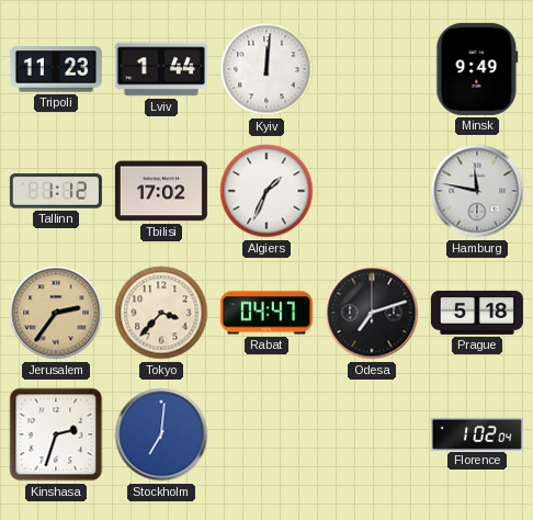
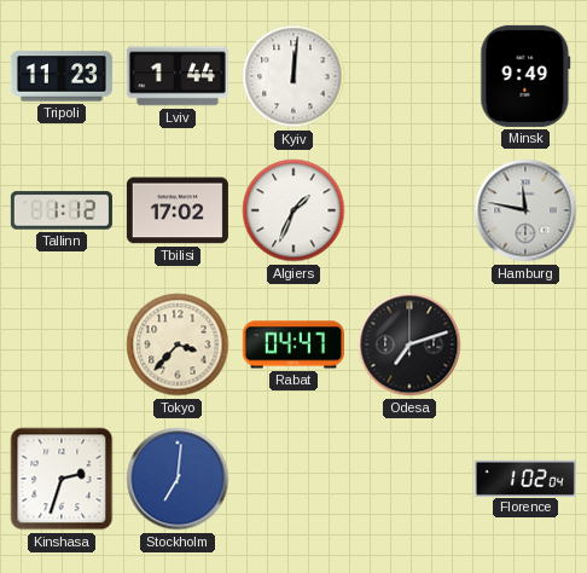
Jerusalem: 2:36 -> none
Prague: 5:18 -> none
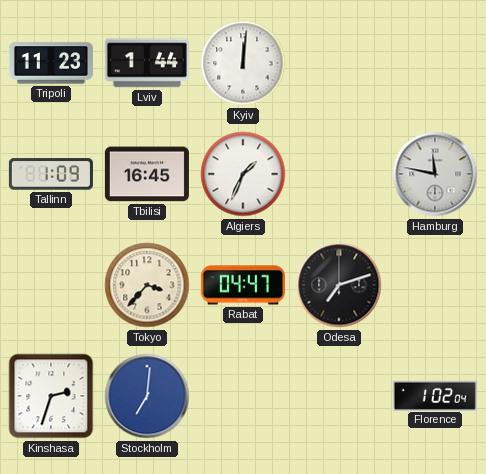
Minsk: 9:49 -> none
Tallinn: 1:12 -> 1:09
Tbilisi: 17:02 -> 16:45
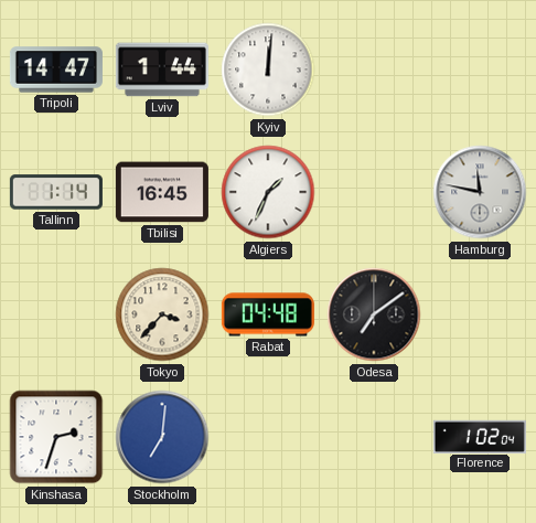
Tripoli: 11:23 -> 14:47
Tallinn: 1:09 -> 1:14
Rabat: 04:47 -> 04:48
Odesa: 7:12 -> 7:09
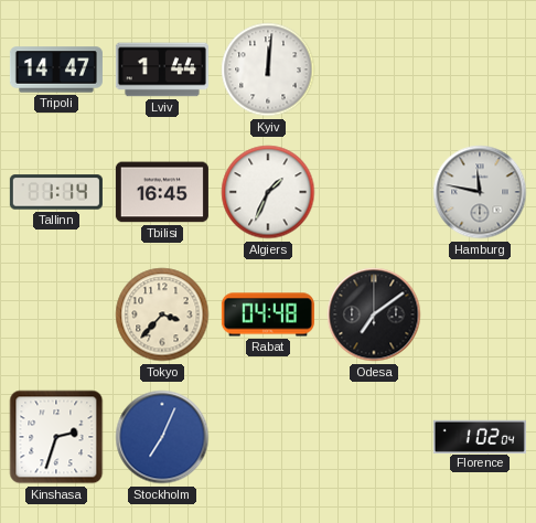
Stockholm: 7:01 -> 7:04
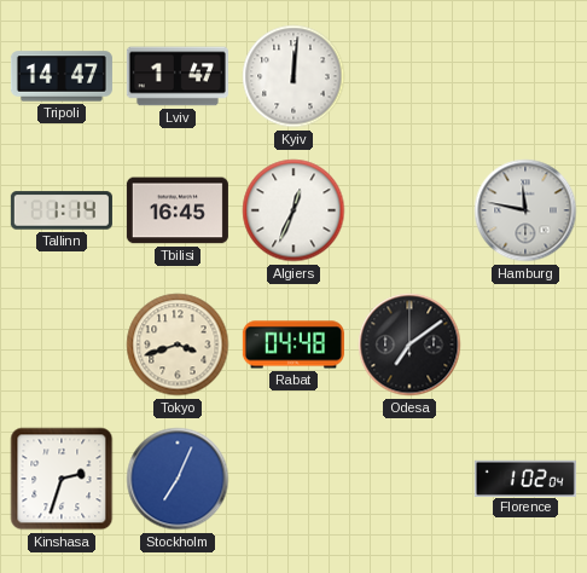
Lviv: 1:44 -> 1:47
Algiers: 1:34 -> 12:34
Tokyo: 3:37 -> 3:42
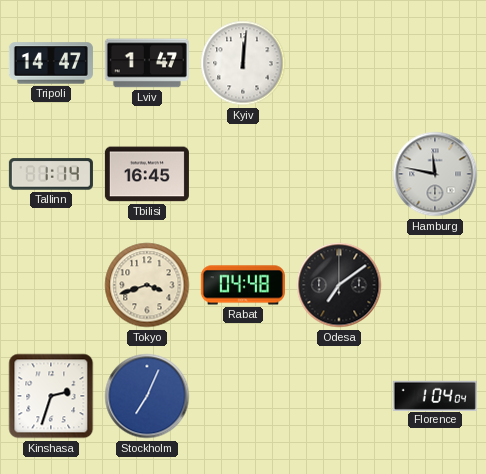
Algiers: 12:34 -> none
Florence: 1:02 -> 1:04
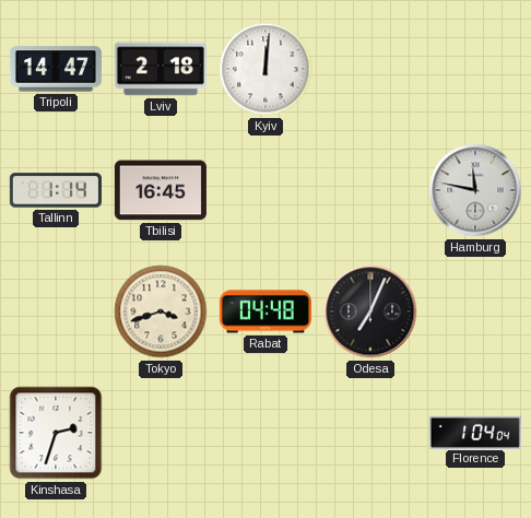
Lviv: 1:47 -> 2:18
Odesa: 7:09 -> 7:04
Stockholm: 7:04 -> none
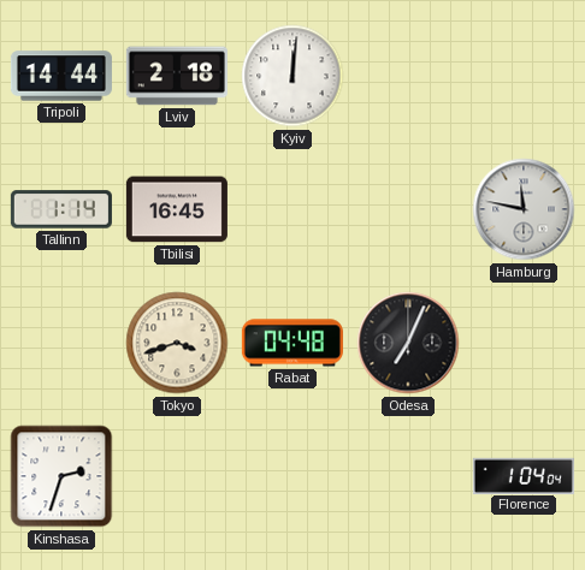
Tripoli: 14:47 -> 14:44
